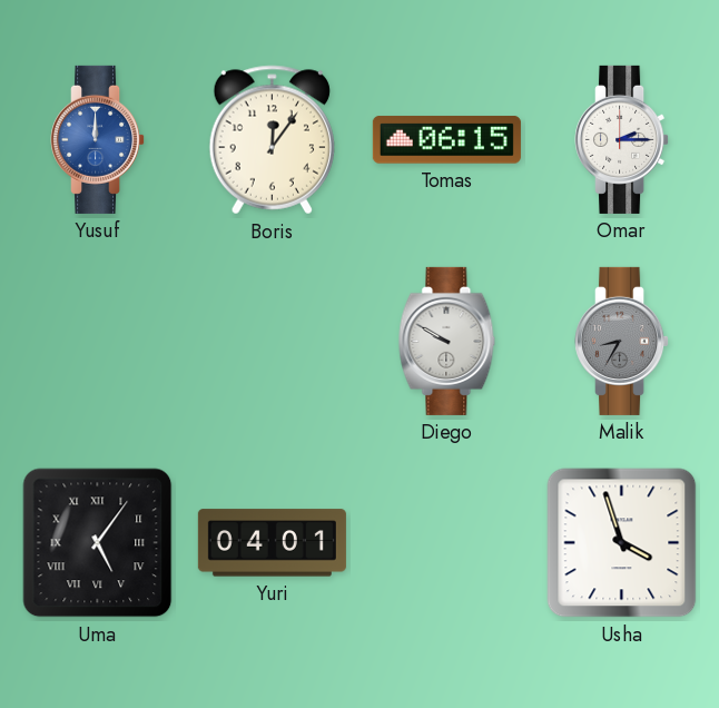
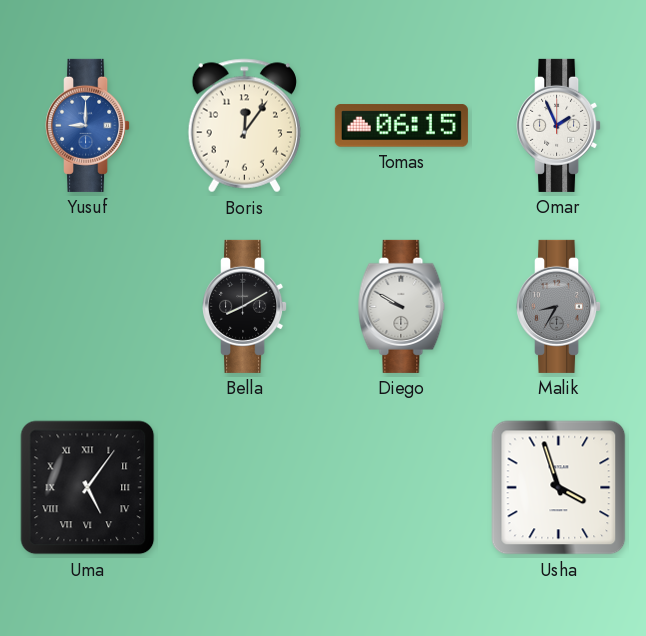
Yusuf: 12:00 -> 9:00
Omar: 2:15 -> 1:56
Bella: none -> 8:10
Yuri: 04:01 -> none
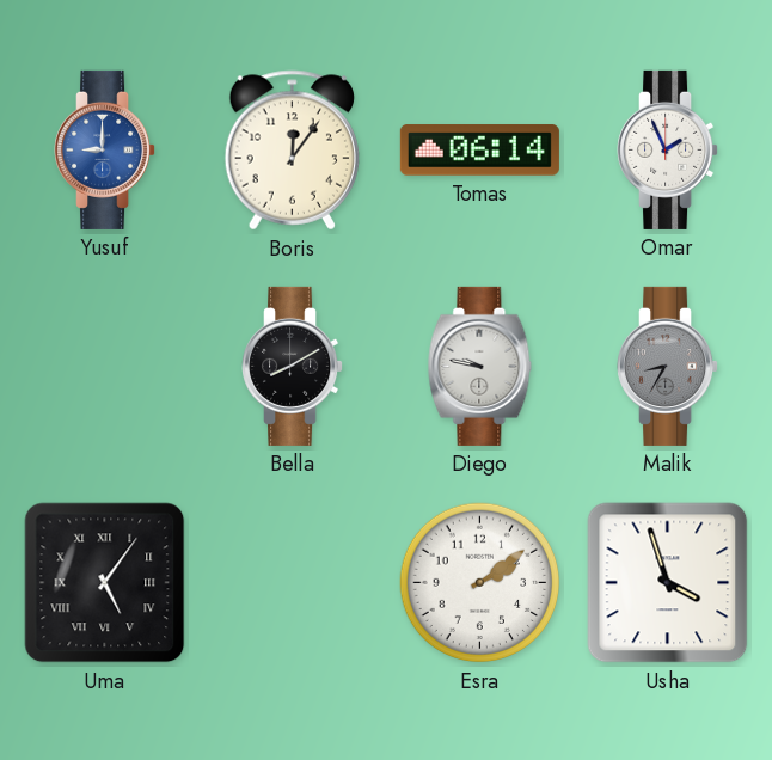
Tomas: 06:15 -> 06:14
Diego: 9:50 -> 9:47
Esra: none -> 2:09
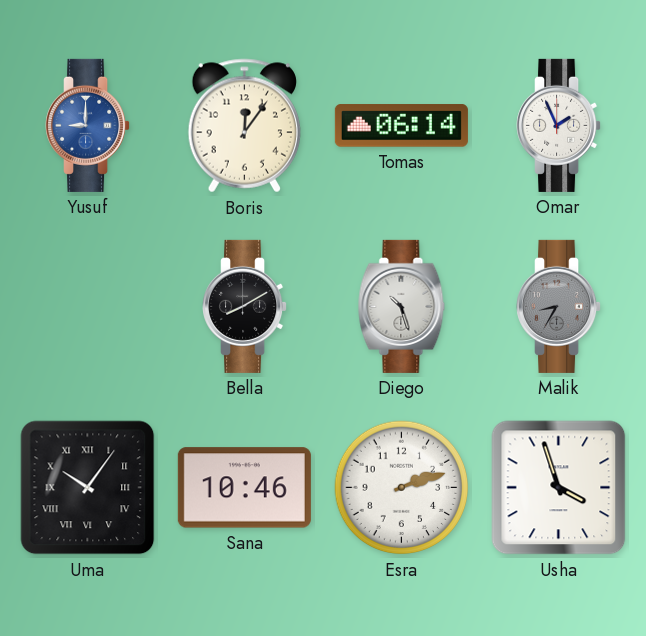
Diego: 9:47 -> 10:27
Uma: 5:06 -> 10:06
Sana: none -> 10:46
Esra: 2:09 -> 2:12
